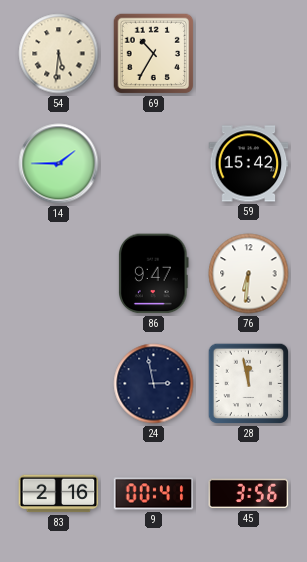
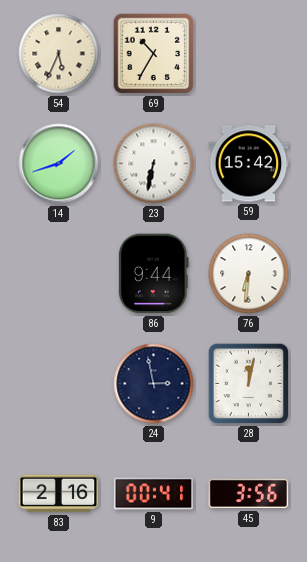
54: 5:31 -> 5:34
14: 1:45 -> 1:42
23: none -> 6:32
86: 9:47 -> 9:44
28: 11:58 -> 12:02
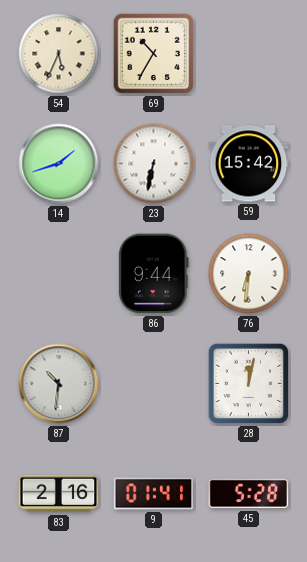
87: none -> 10:31
24: 2:58 -> none
9: 00:41 -> 01:41
45: 3:56 -> 5:28
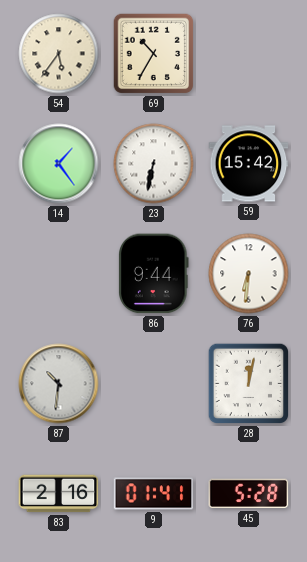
54: 5:34 -> 5:36
14: 1:42 -> 1:24
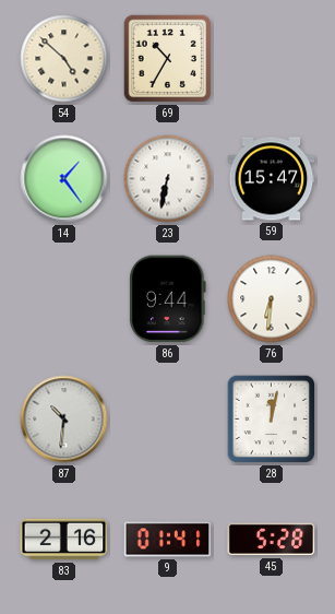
54: 5:36 -> 4:52
59: 15:42 -> 15:47
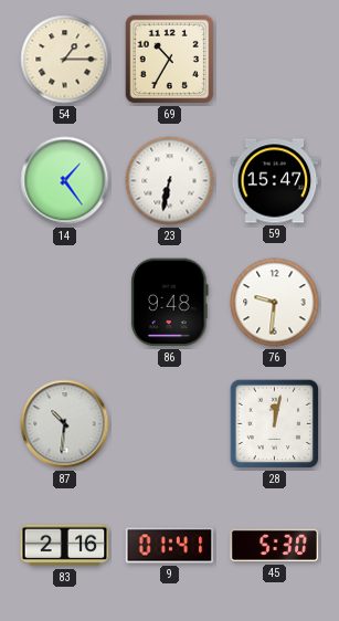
54: 4:52 -> 1:15
86: 9:44 -> 9:48
76: 6:31 -> 9:31
45: 5:28 -> 5:30
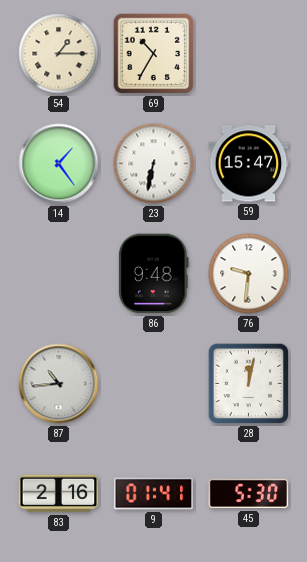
87: 10:31 -> 10:44
